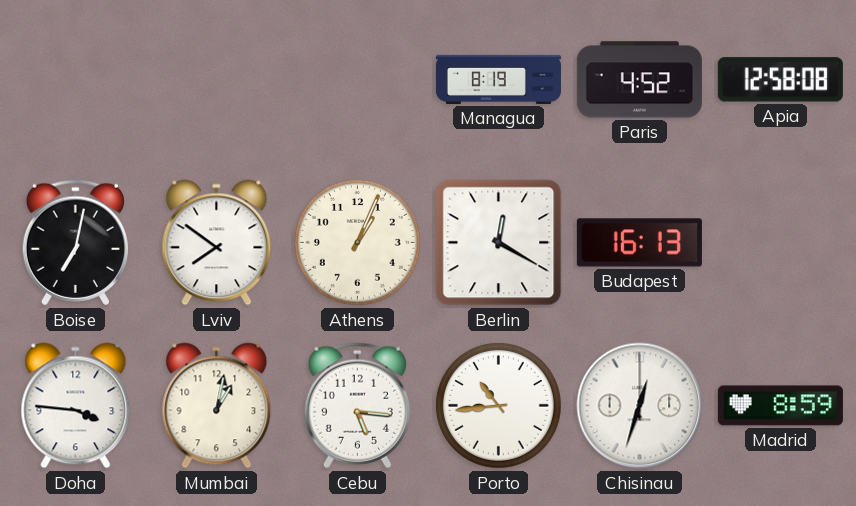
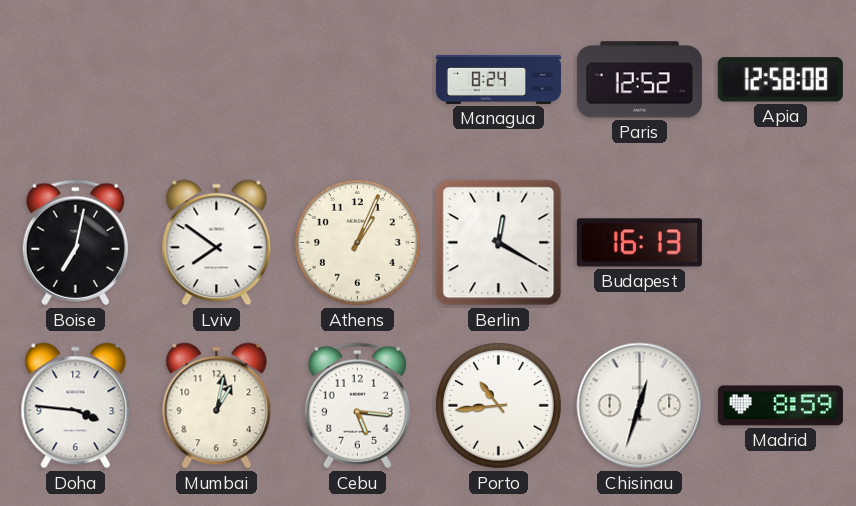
Managua: 8:19 -> 8:24
Paris: 4:52 -> 12:52
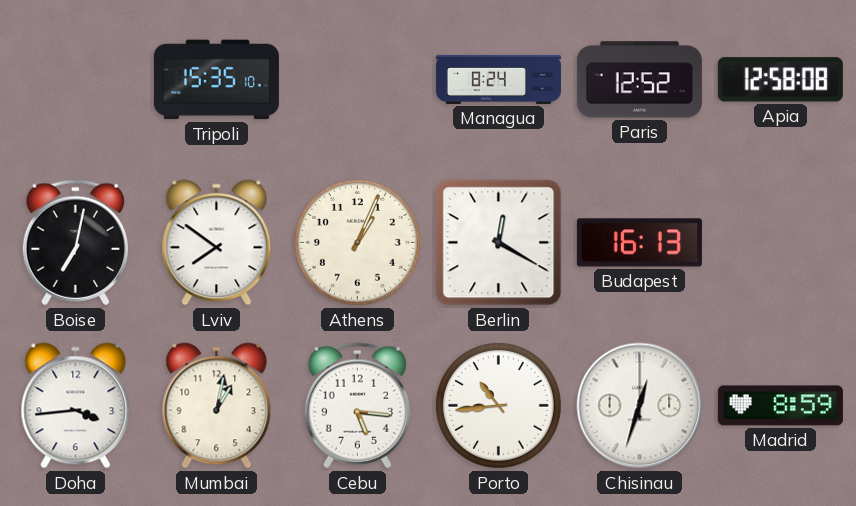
Tripoli: none -> 15:35
Doha: 3:46 -> 3:44
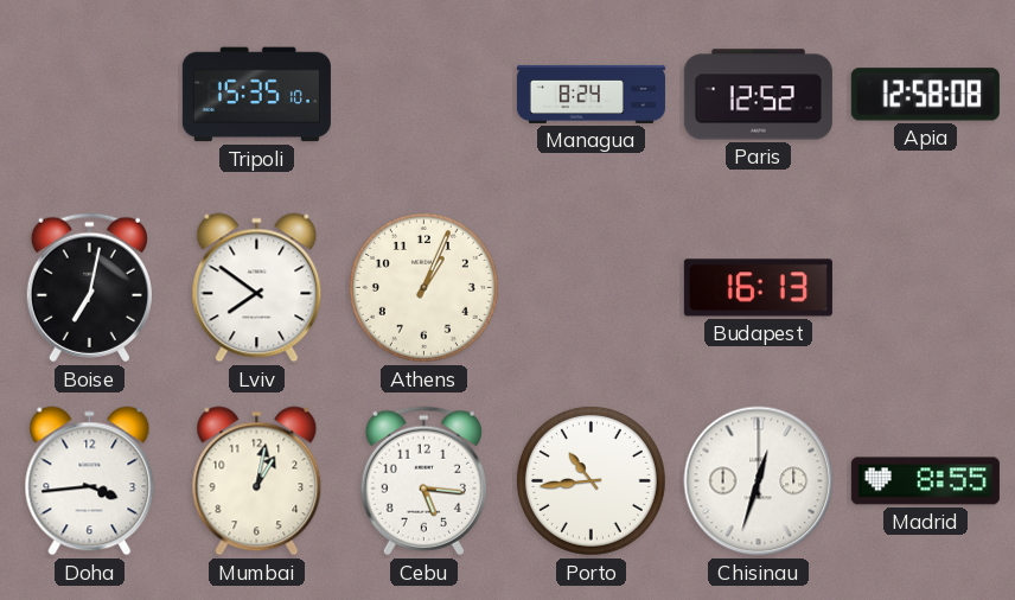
Berlin: 12:20 -> none
Madrid: 8:59 -> 8:55
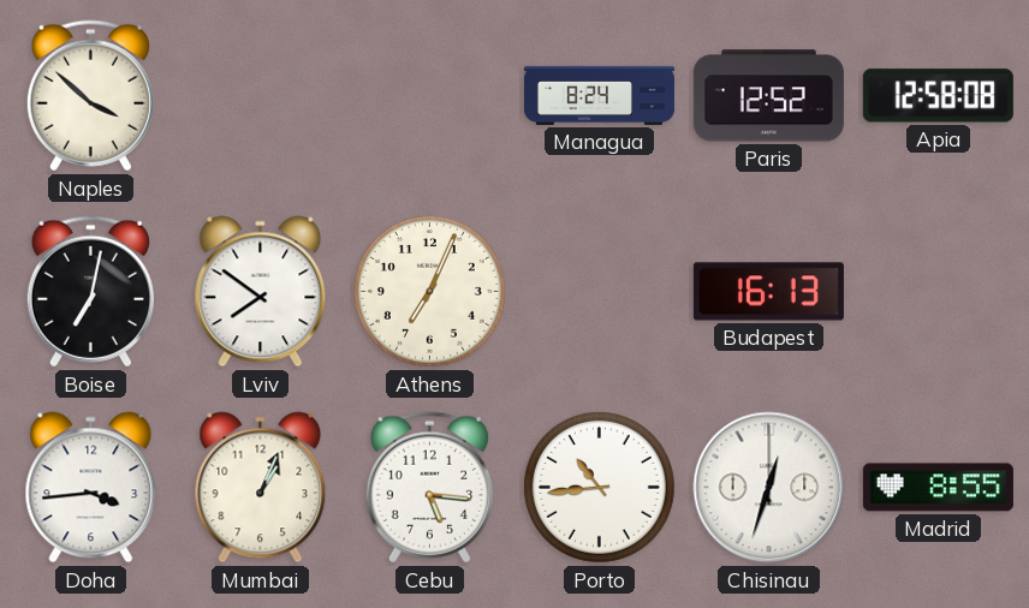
Naples: none -> 3:52
Tripoli: 15:35 -> none
Athens: 1:04 -> 7:04
Mumbai: 1:02 -> 1:04
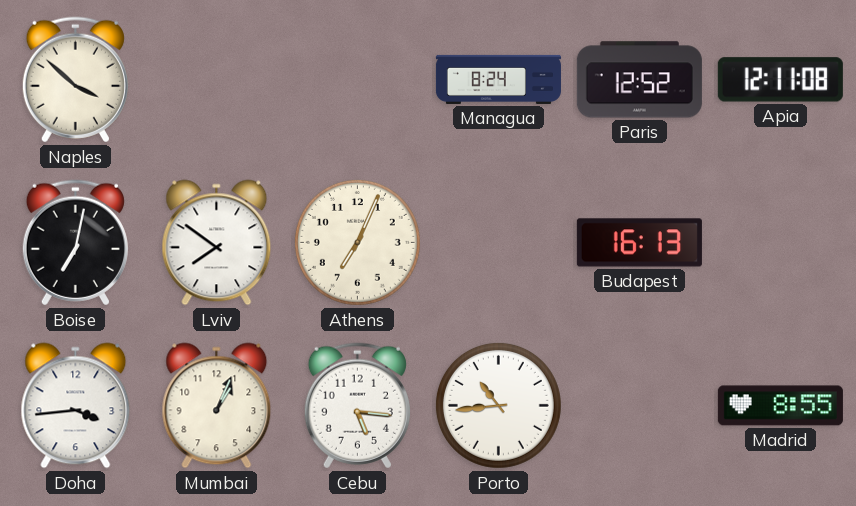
Apia: 12:58 -> 12:11
Chisinau: 12:33 -> none
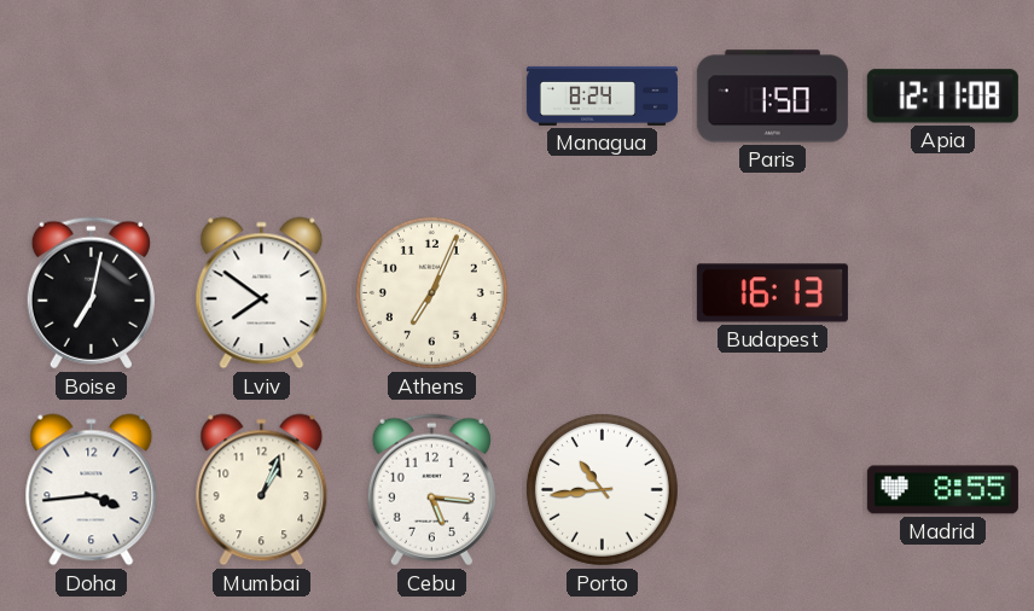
Naples: 3:52 -> none
Paris: 12:52 -> 1:50
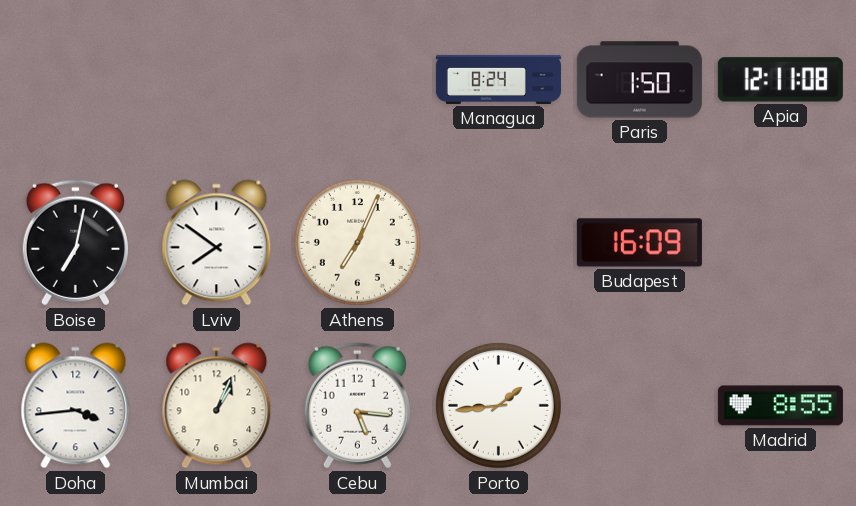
Budapest: 16:13 -> 16:09
Porto: 10:44 -> 1:44
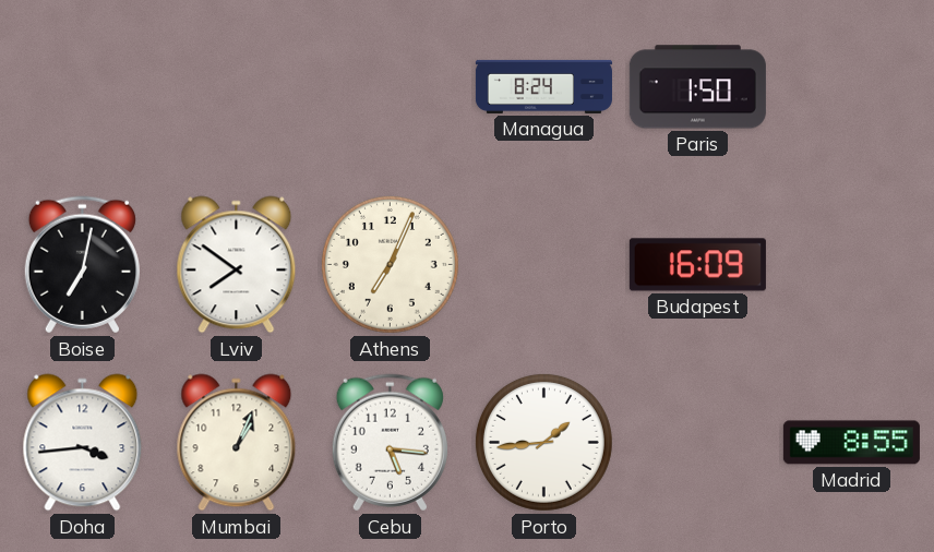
Apia: 12:11 -> none
